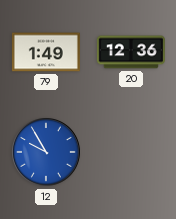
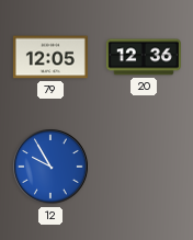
79: 1:49 -> 12:05
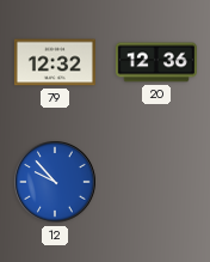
79: 12:05 -> 12:32
12: 9:55 -> 9:53
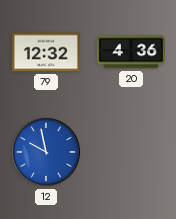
20: 12:36 -> 4:36
12: 9:53 -> 9:58
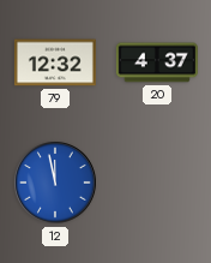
20: 4:36 -> 4:37
12: 9:58 -> 11:58
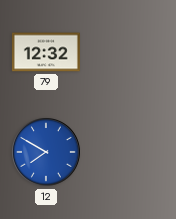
20: 4:37 -> none
12: 11:58 -> 7:50
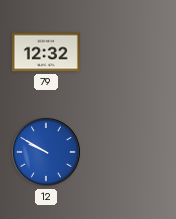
12: 7:50 -> 9:50
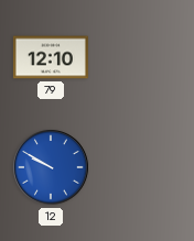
79: 12:32 -> 12:10
